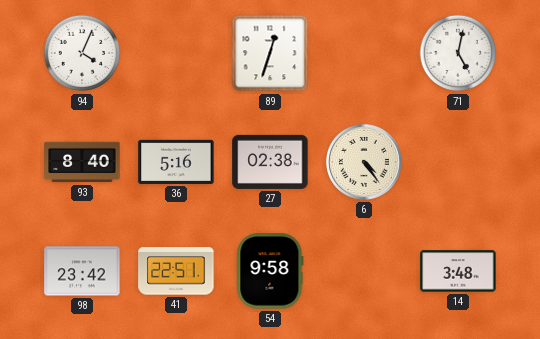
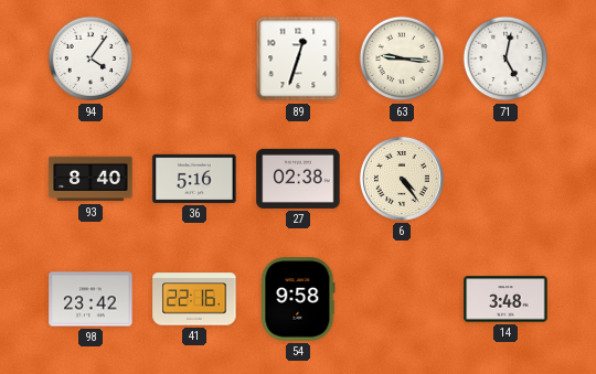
94: 4:04 -> 4:06
63: none -> 9:16
41: 22:51 -> 22:16
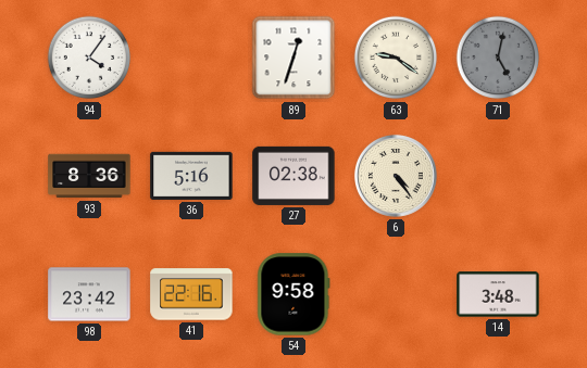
63: 9:16 -> 9:21
71 dial: white -> grey
93: 8:40 -> 8:36
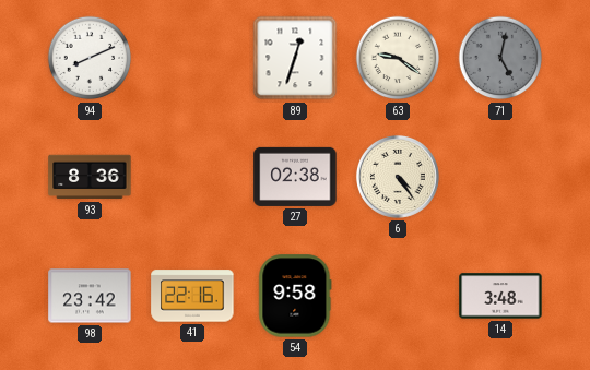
94: 4:06 -> 8:11
36: 5:16 -> none
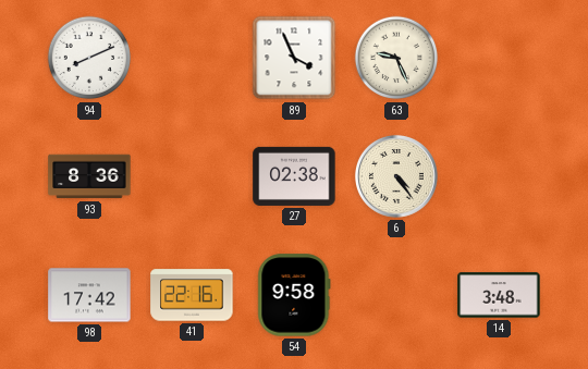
89: 12:33 -> 3:56
63: 9:21 -> 9:26
71: 5:02 -> none
98: 23:42 -> 17:42
